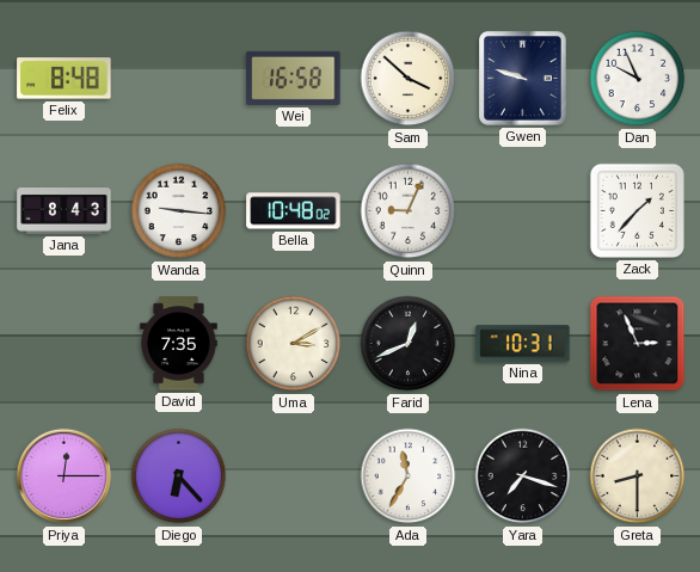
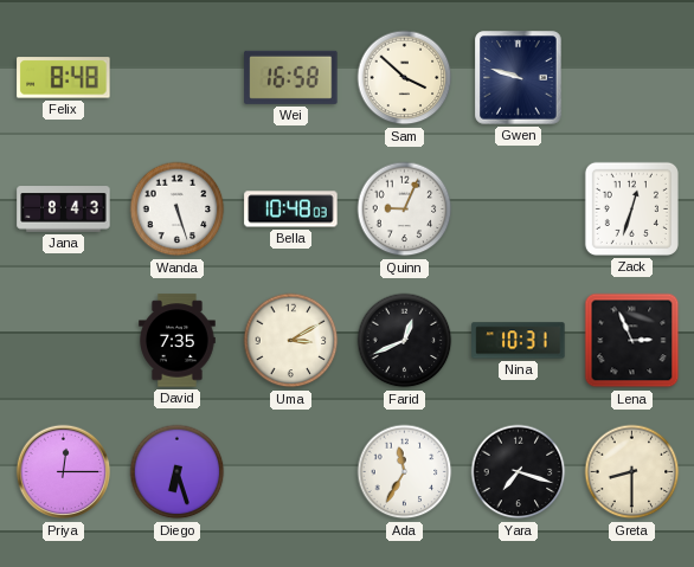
Dan: 9:56 -> none
Wanda: 9:16 -> 5:27
Bella: 10:48:02 -> 10:48:03
Zack: 1:37 -> 12:33
Diego: 6:23 -> 6:27
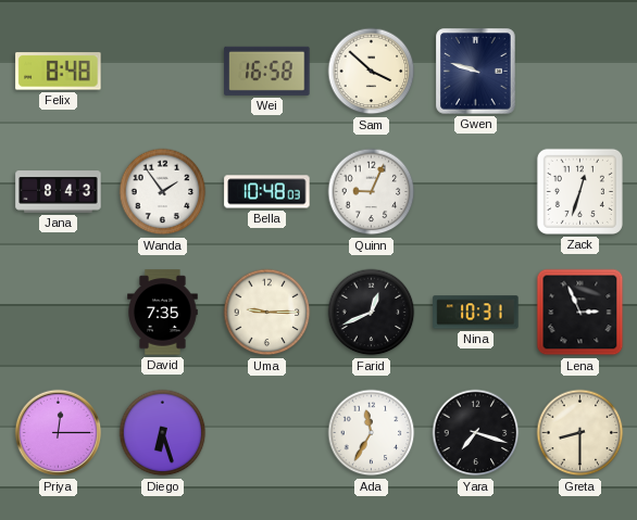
Wanda: 5:27 -> 1:54
Uma: 3:10 -> 9:15
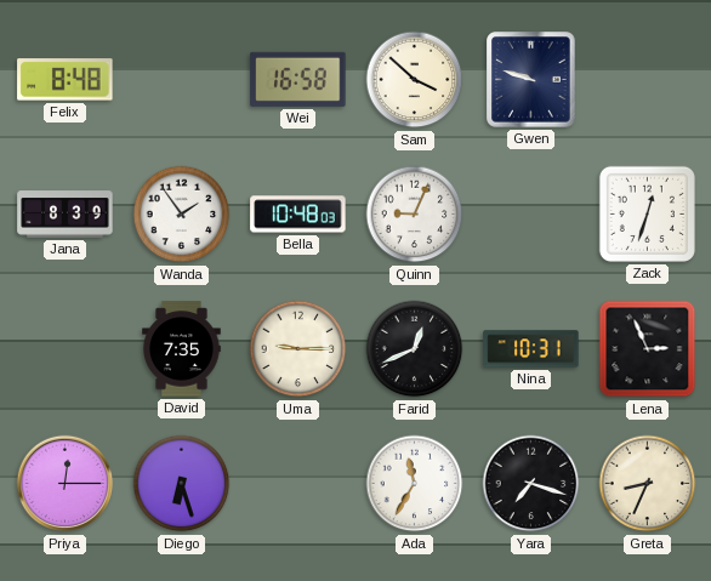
Jana: 8:43 -> 8:39
Greta: 8:30 -> 8:34
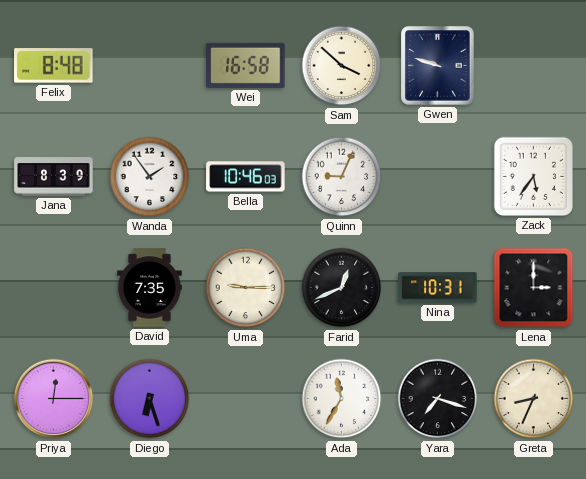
Bella: 10:48 -> 10:46
Zack: 12:33 -> 5:36
Lena: 2:56 -> 3:00
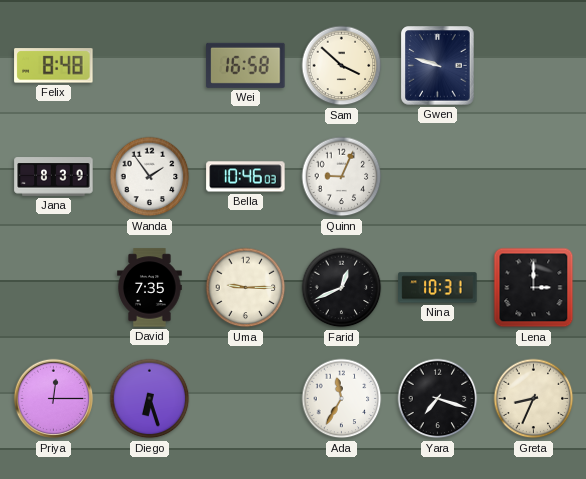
Zack: 5:36 -> none
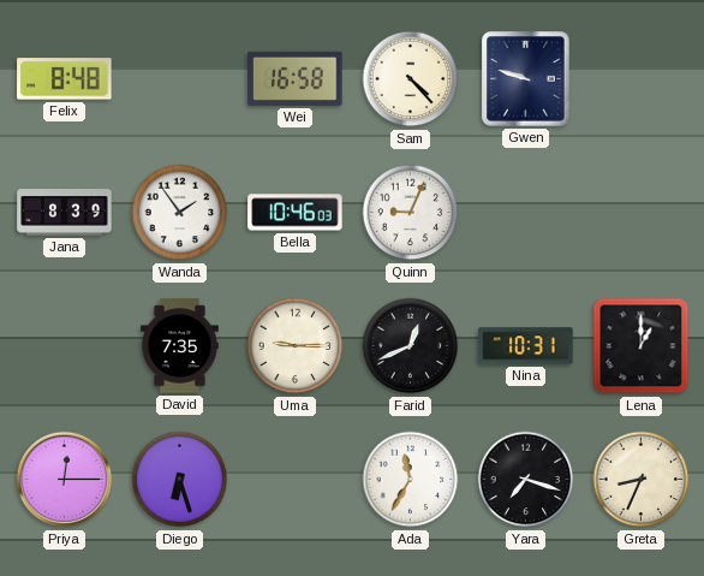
Sam: 3:52 -> 4:23
Lena: 3:00 -> 1:00
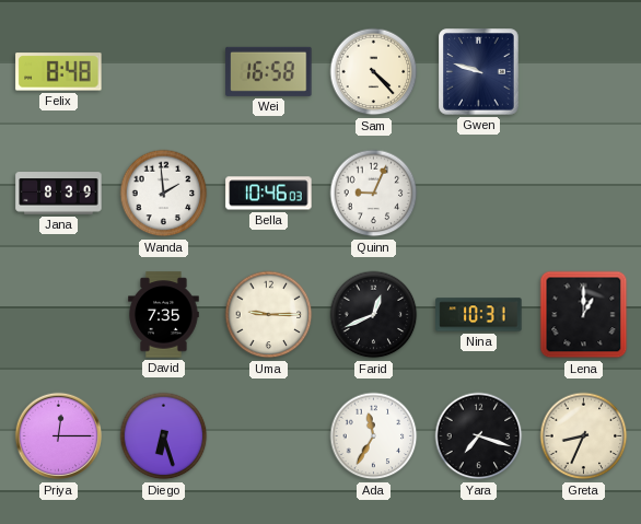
Wanda: 1:54 -> 1:59
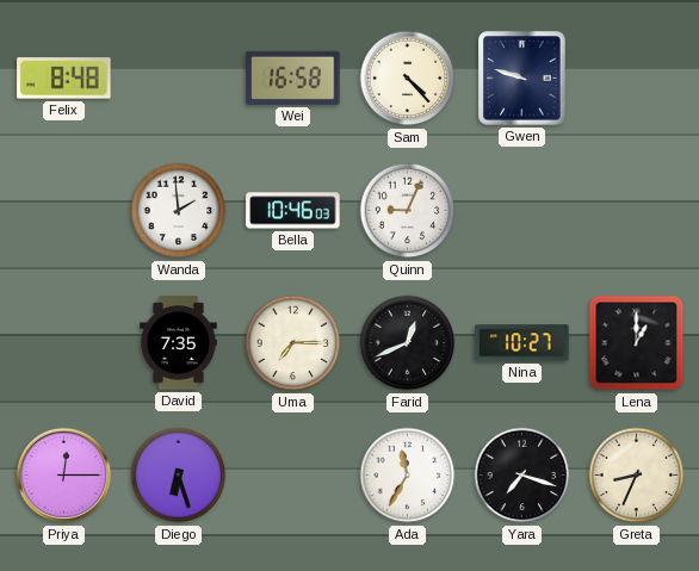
Jana: 8:39 -> none
Uma: 9:15 -> 7:15
Nina: 10:31 -> 10:27
